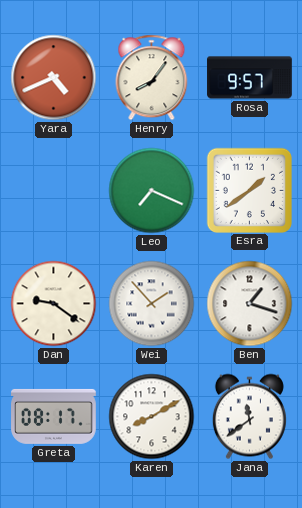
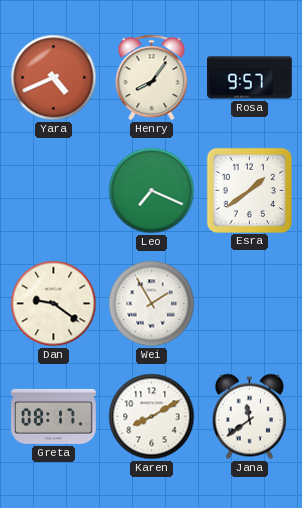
Wei: 1:53 -> 1:55
Ben: 1:18 -> none
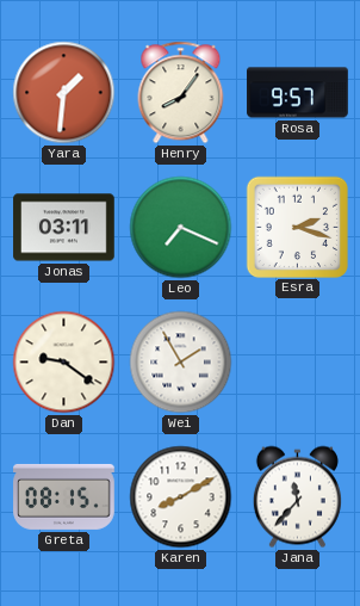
Yara: 4:41 -> 1:31
Jonas: none -> 03:11
Esra: 1:39 -> 2:18
Greta: 08:17 -> 08:15
Jana: 11:39 -> 11:37
